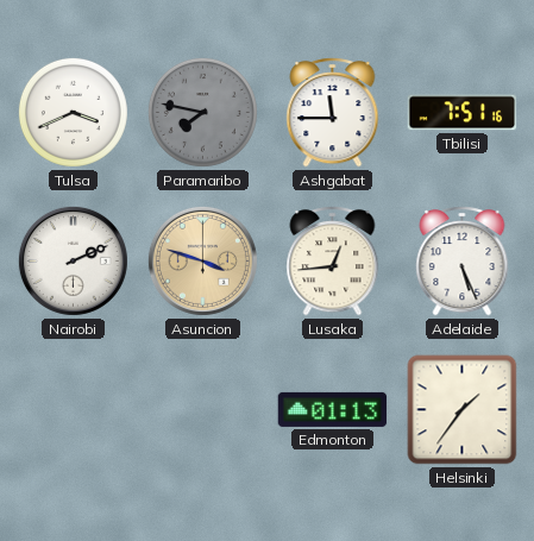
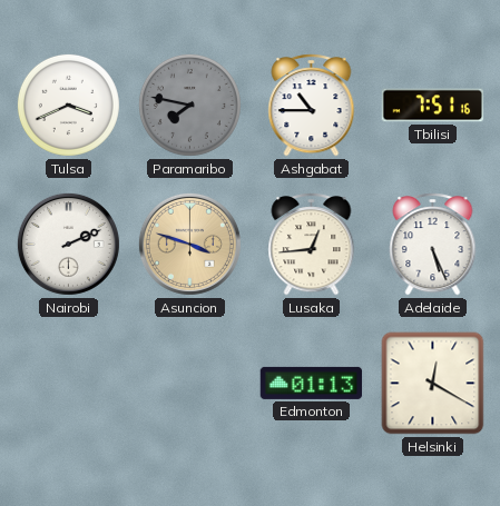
Ashgabat: 11:45 -> 10:45
Helsinki: 1:36 -> 12:20
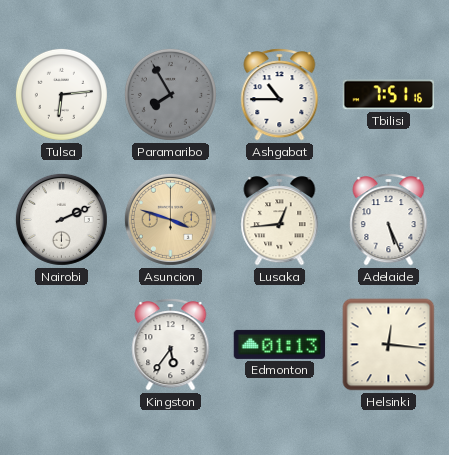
Tulsa: 3:41 -> 6:14
Paramaribo: 7:47 -> 7:55
Kingston: none -> 5:36
Helsinki: 12:20 -> 12:16
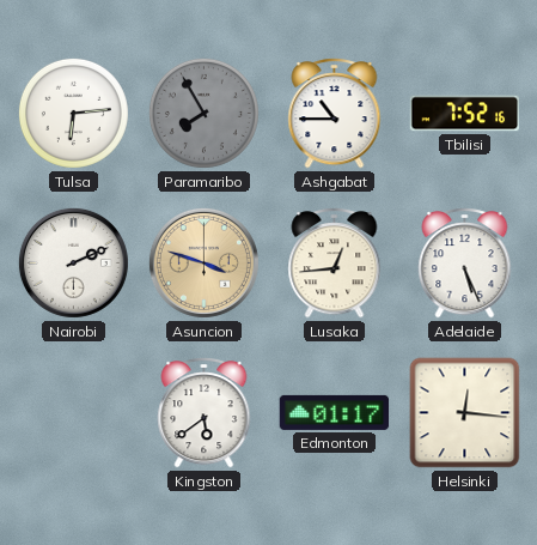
Tbilisi: 7:51 -> 7:52
Kingston: 5:36 -> 5:39
Edmonton: 01:13 -> 01:17
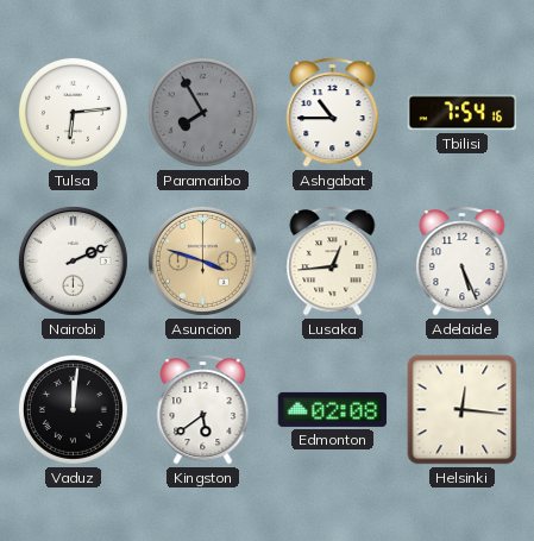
Tbilisi: 7:52 -> 7:54
Vaduz: none -> 12:01
Edmonton: 01:17 -> 02:08
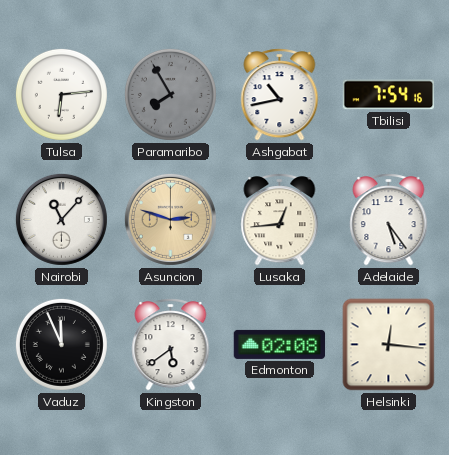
Ashgabat: 10:45 -> 10:43
Nairobi: 2:11 -> 11:07
Asuncion: 3:48 -> 2:48
Adelaide: 5:26 -> 5:24
Vaduz: 12:01 -> 11:56
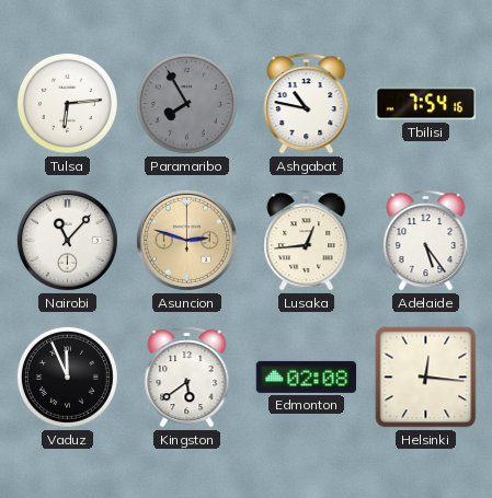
Ashgabat: 10:43 -> 10:47
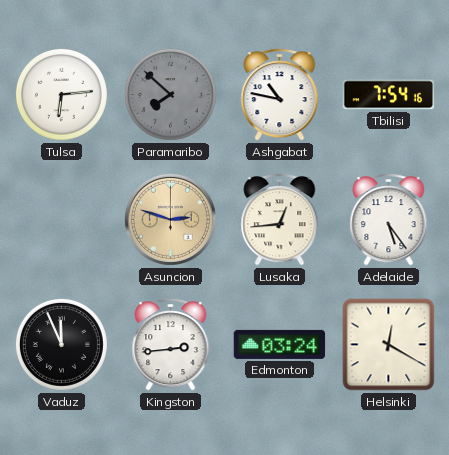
Paramaribo: 7:55 -> 7:52
Nairobi: 11:07 -> none
Kingston: 5:39 -> 2:44
Edmonton: 02:08 -> 03:24
Helsinki: 12:16 -> 12:20
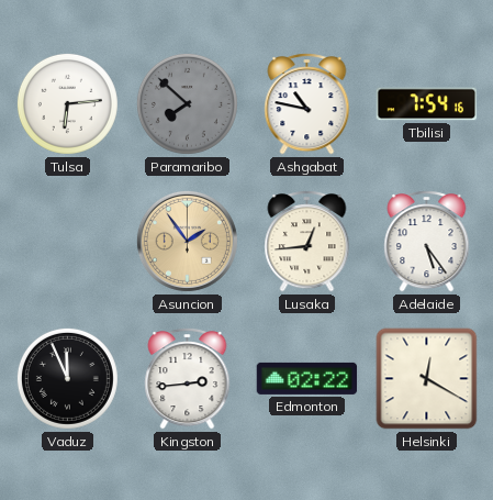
Asuncion: 2:48 -> 1:54
Edmonton: 03:24 -> 02:22
